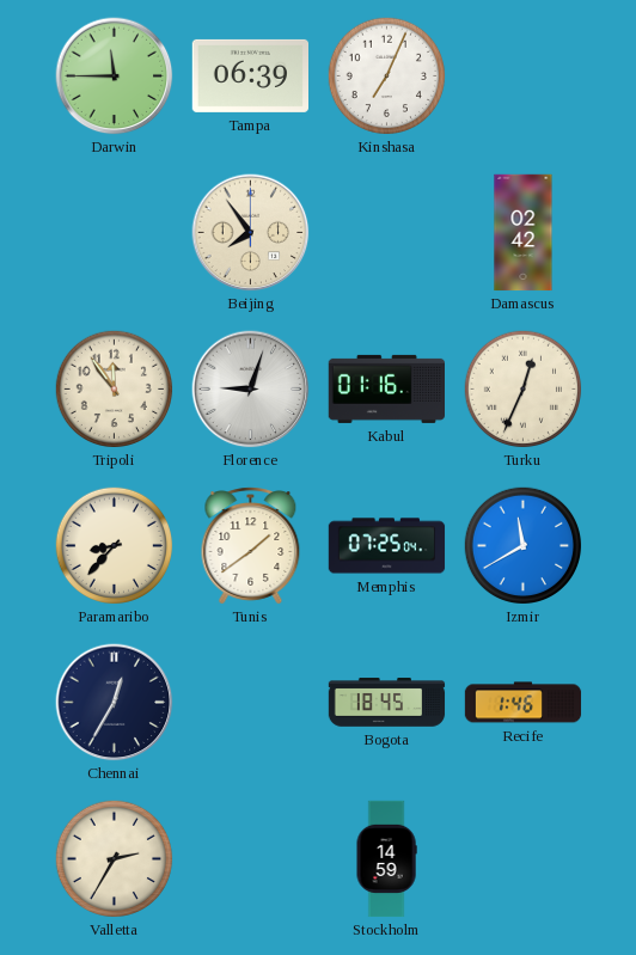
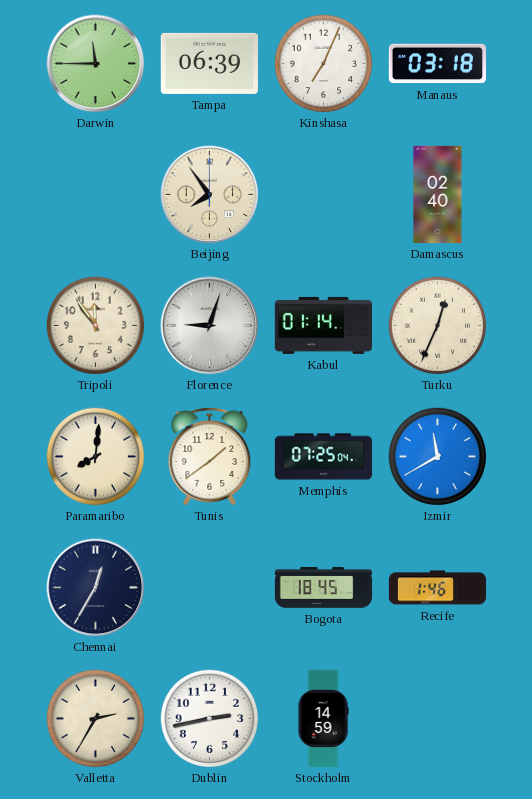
Manaus: none -> 03:18
Damascus: 02:42 -> 02:40
Kabul: 01:16 -> 01:14
Paramaribo: 8:37 -> 8:01
Dublin: none -> 2:43
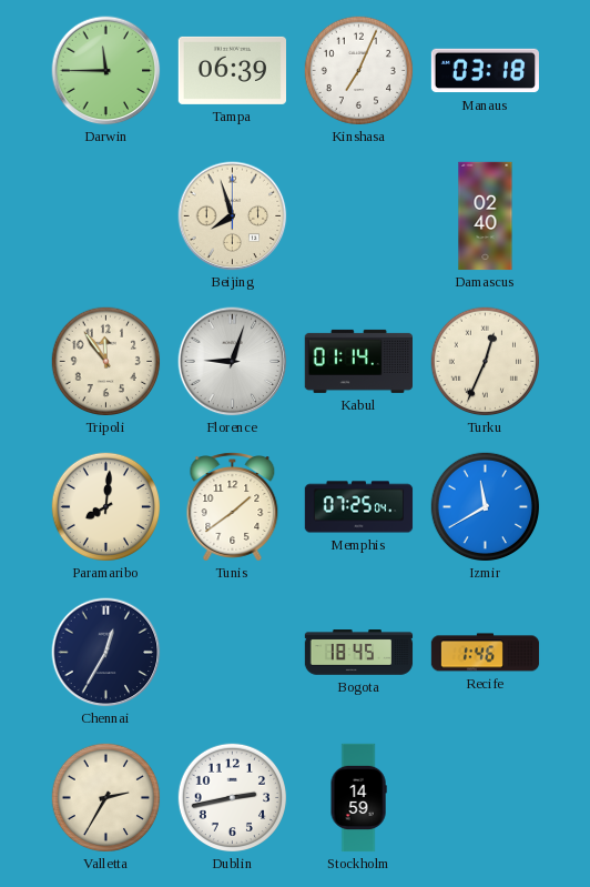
Beijing: 7:54 -> 7:57
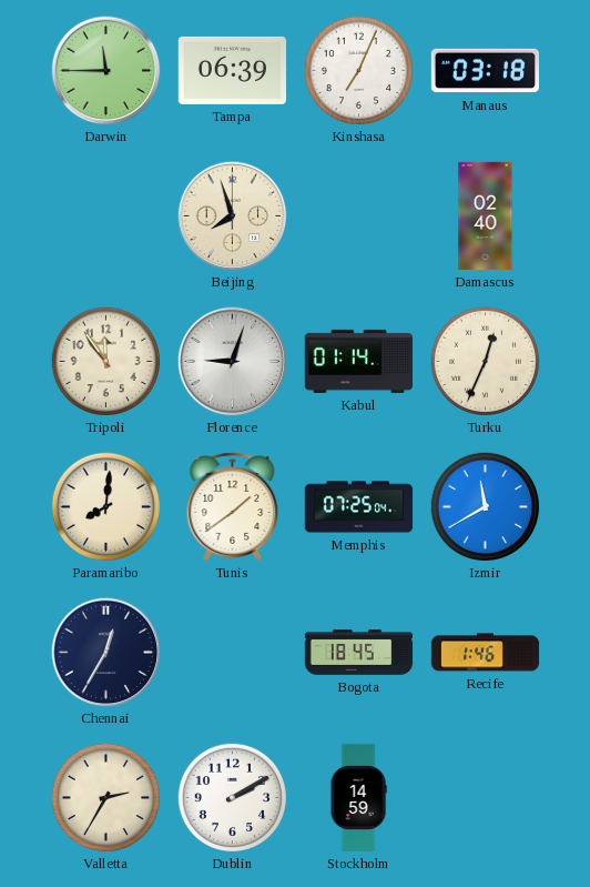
Dublin: 2:43 -> 2:10
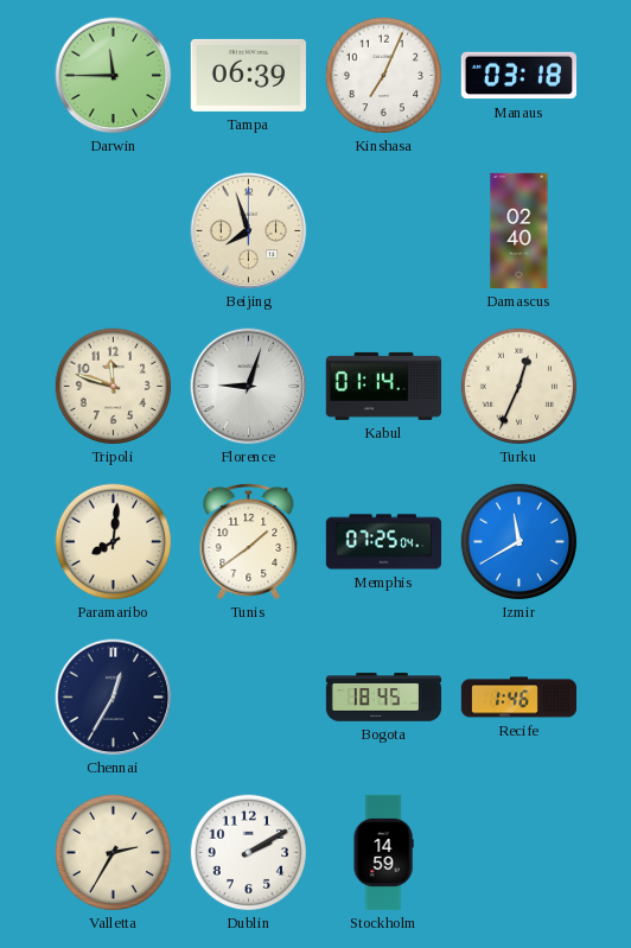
Tripoli: 11:54 -> 11:48
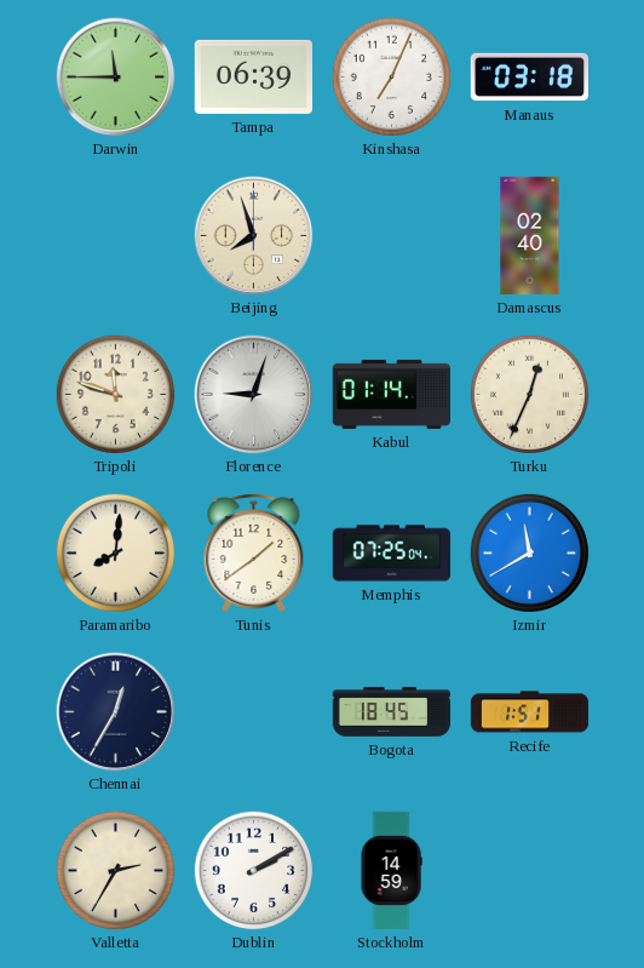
Recife: 1:46 -> 1:51
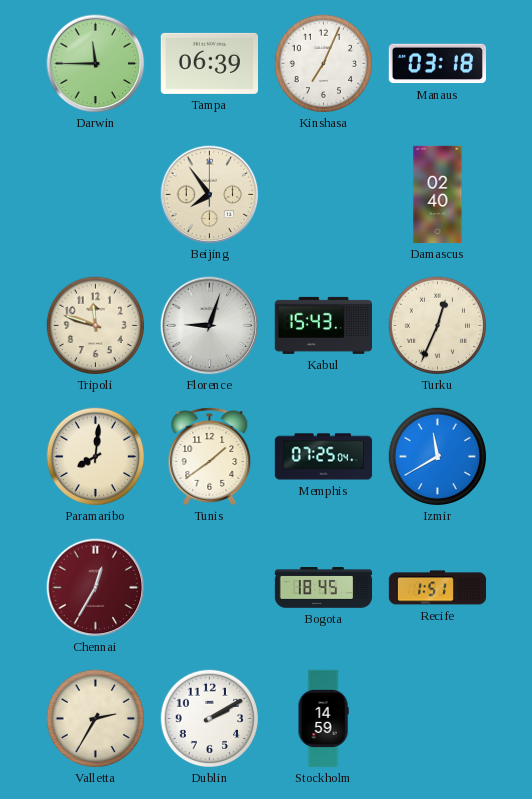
Beijing: 7:57 -> 7:54
Kabul: 01:14 -> 15:43
Chennai dial: navy -> burgundy
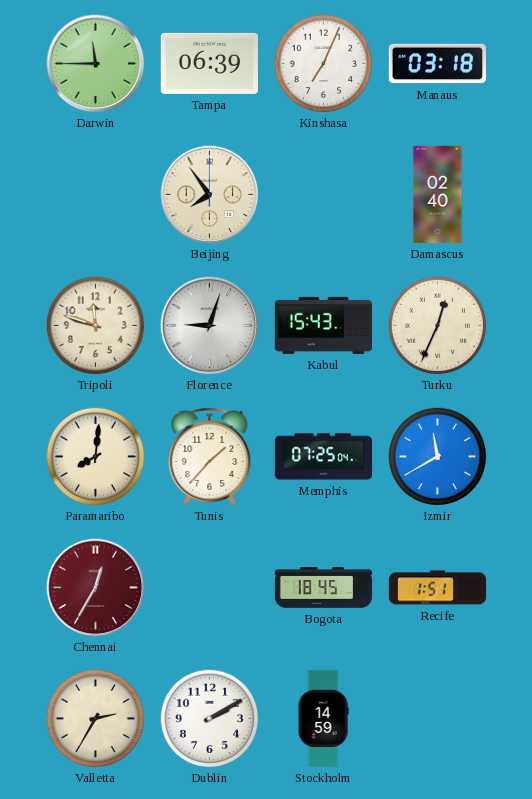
Tunis: 1:39 -> 1:37
